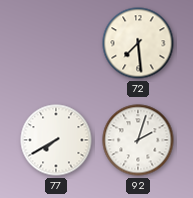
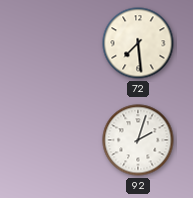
77: 7:40 -> none
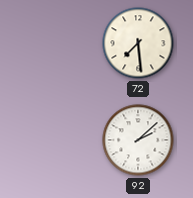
92: 2:03 -> 2:08
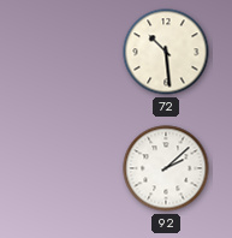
72: 7:29 -> 10:29
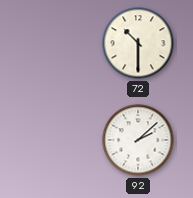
72: 10:29 -> 10:30
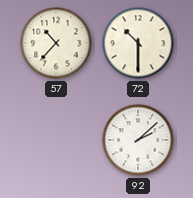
57: none -> 10:37
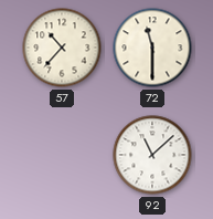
72: 10:30 -> 11:30
92: 2:08 -> 11:08
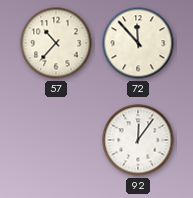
72: 11:30 -> 11:53
92: 11:08 -> 12:06
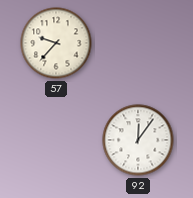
57: 10:37 -> 9:37
72: 11:53 -> none
